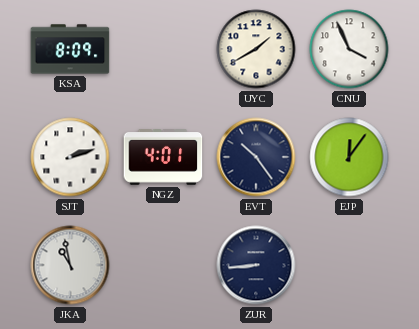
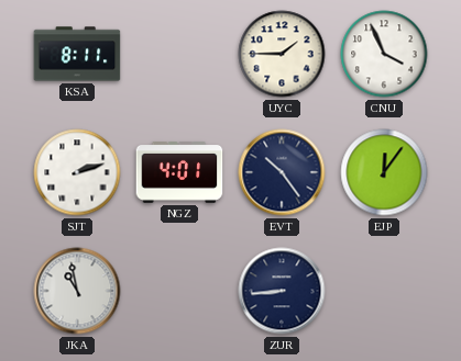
KSA: 8:09 -> 8:11
UYC: 1:40 -> 1:45
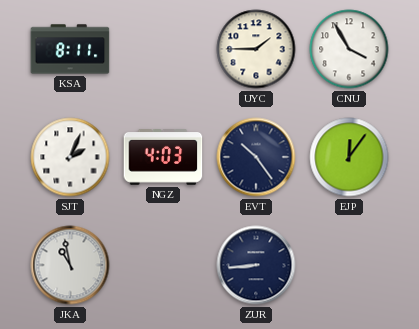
CNU: 3:56 -> 3:55
SJT: 2:12 -> 2:04
NGZ: 4:01 -> 4:03
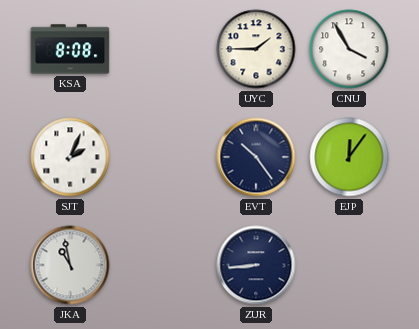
KSA: 8:11 -> 8:08
NGZ: 4:03 -> none
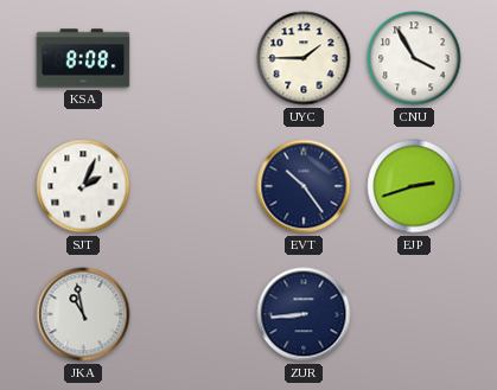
EJP: 12:06 -> 2:42
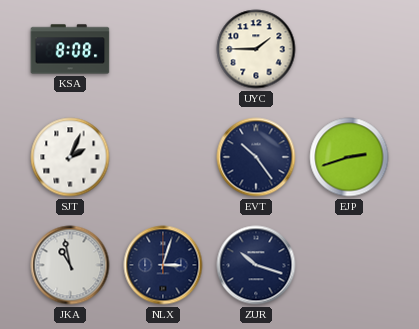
CNU: 3:55 -> none
NLX: none -> 3:03
ZUR: 8:44 -> 10:18
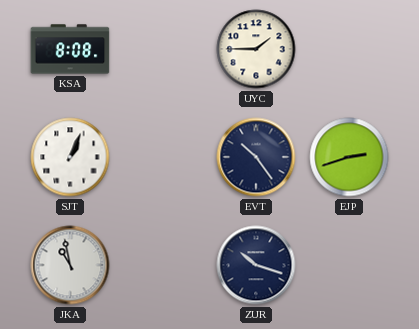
SJT: 2:04 -> 1:04
NLX: 3:03 -> none
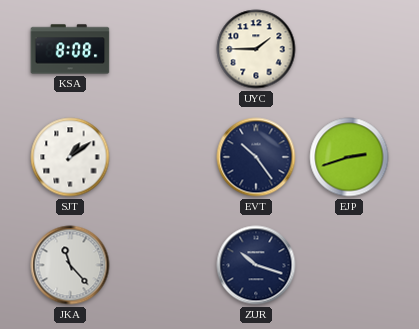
SJT: 1:04 -> 1:09
JKA: 10:58 -> 11:23
